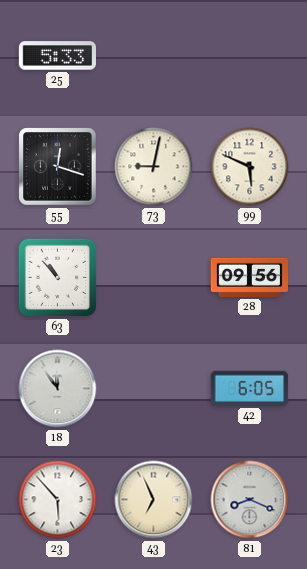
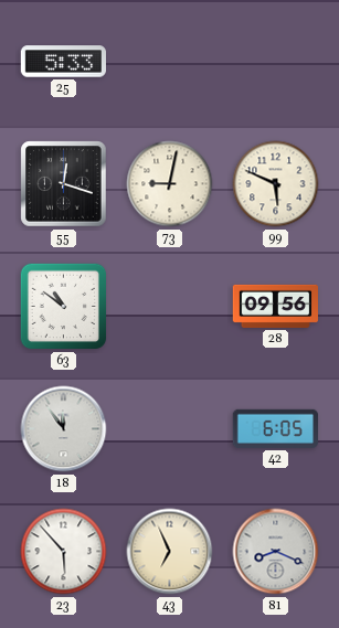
63: 10:53 -> 10:51
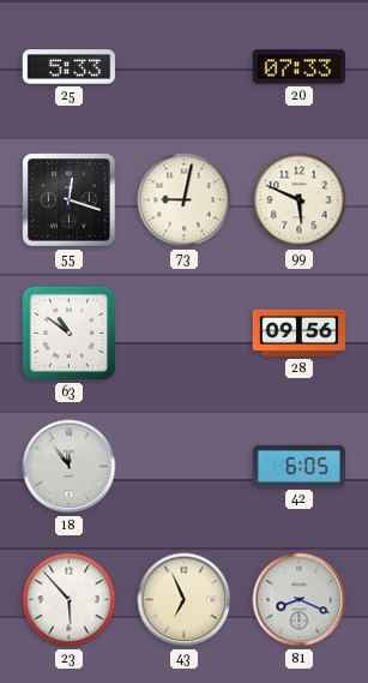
20: none -> 07:33
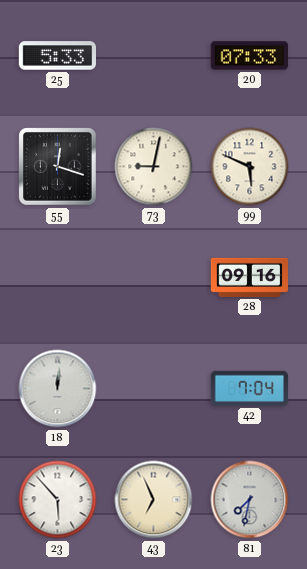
63: 10:51 -> none
28: 09:56 -> 09:16
18: 11:54 -> 12:01
42: 6:05 -> 7:04
81: 8:19 -> 7:32
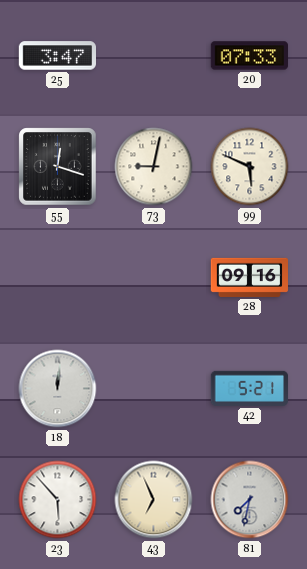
25: 5:33 -> 3:47
42: 7:04 -> 5:21
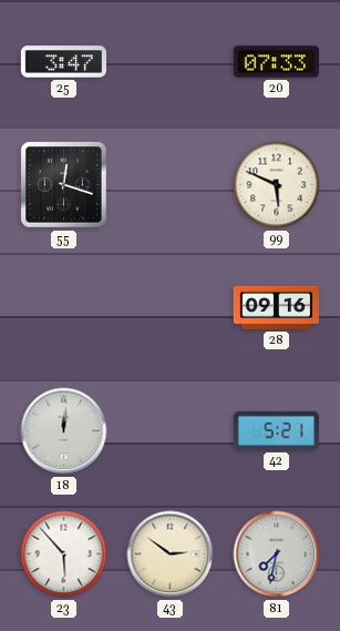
73: 9:02 -> none
43: 6:56 -> 2:51
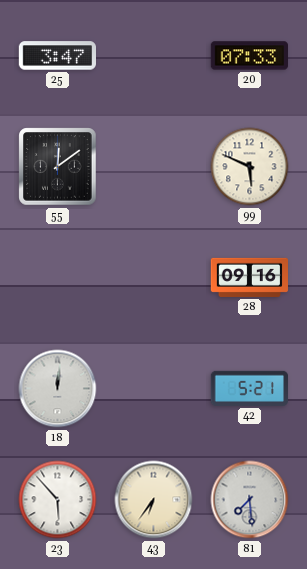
55: 12:18 -> 12:09
43: 2:51 -> 6:36
81: 7:32 -> 7:29
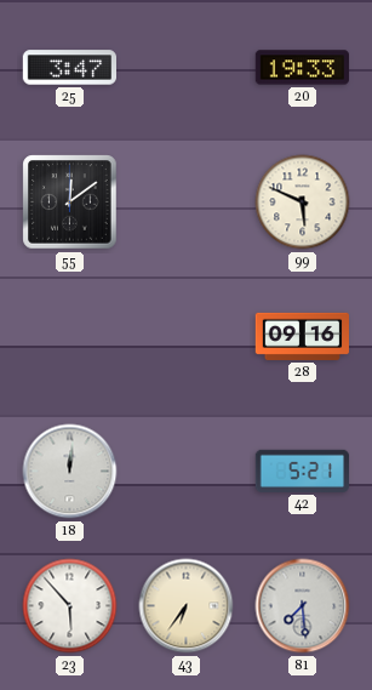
20: 07:33 -> 19:33
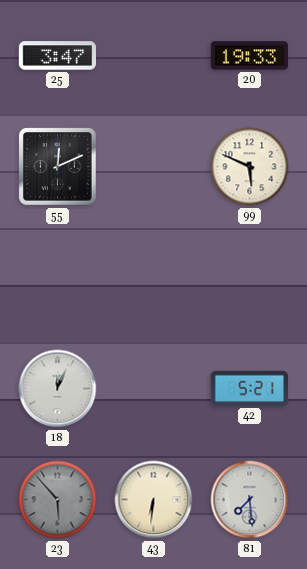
55: 12:09 -> 12:11
28: 09:16 -> none
18: 12:01 -> 12:04
23 dial: white -> grey
43: 6:36 -> 6:31
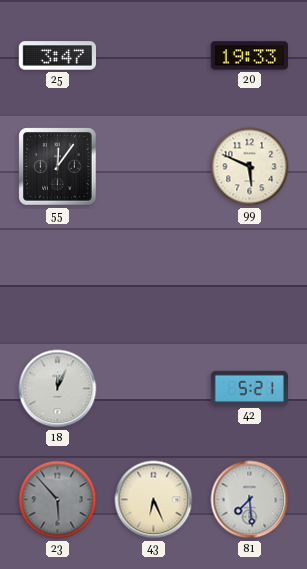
55: 12:11 -> 12:06
43: 6:31 -> 6:26
